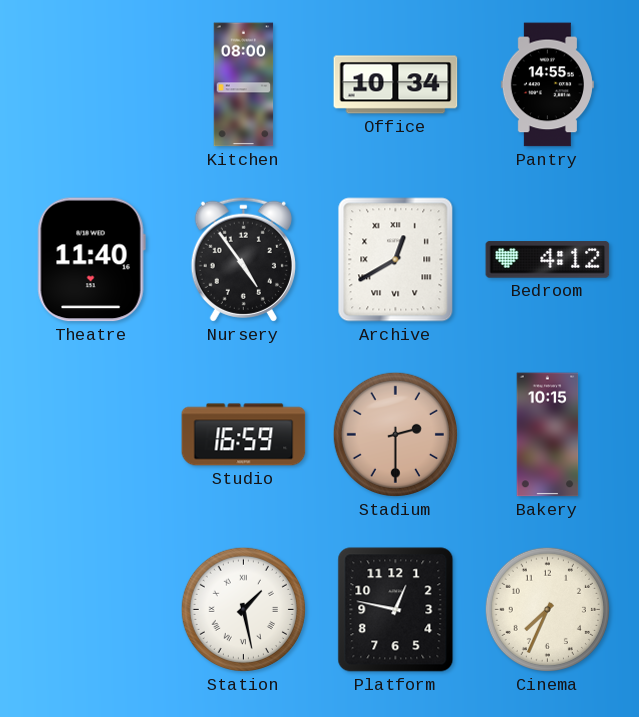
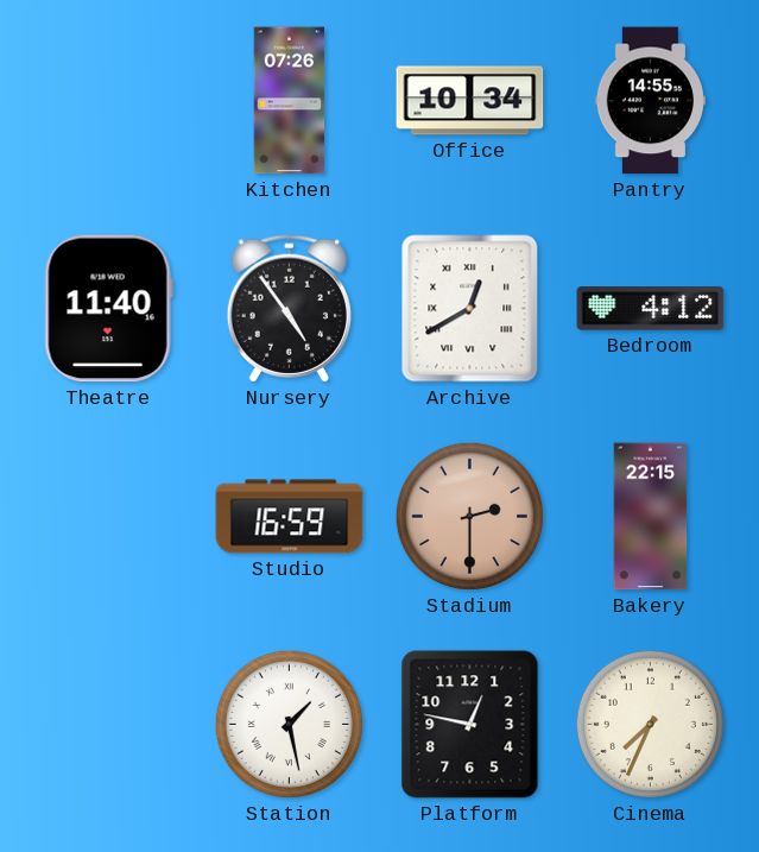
Kitchen: 08:00 -> 07:26
Bakery: 10:15 -> 22:15
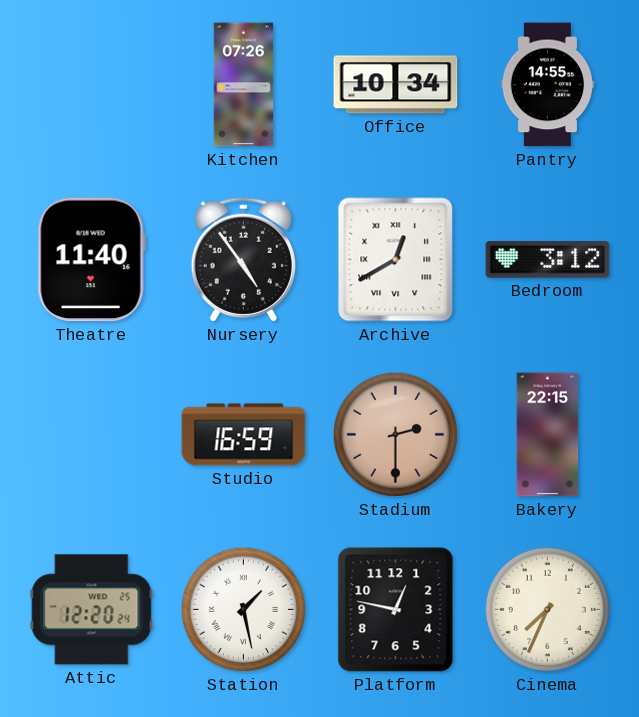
Bedroom: 4:12 -> 3:12
Attic: none -> 12:20
